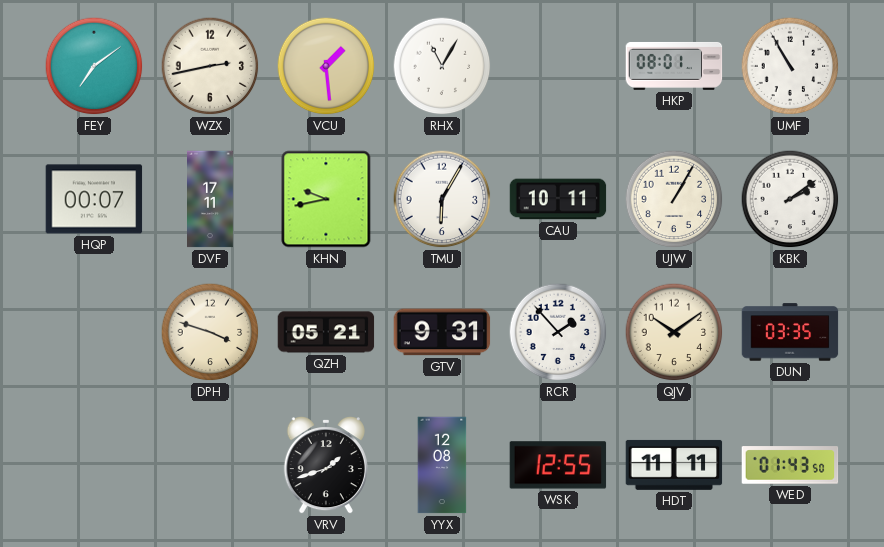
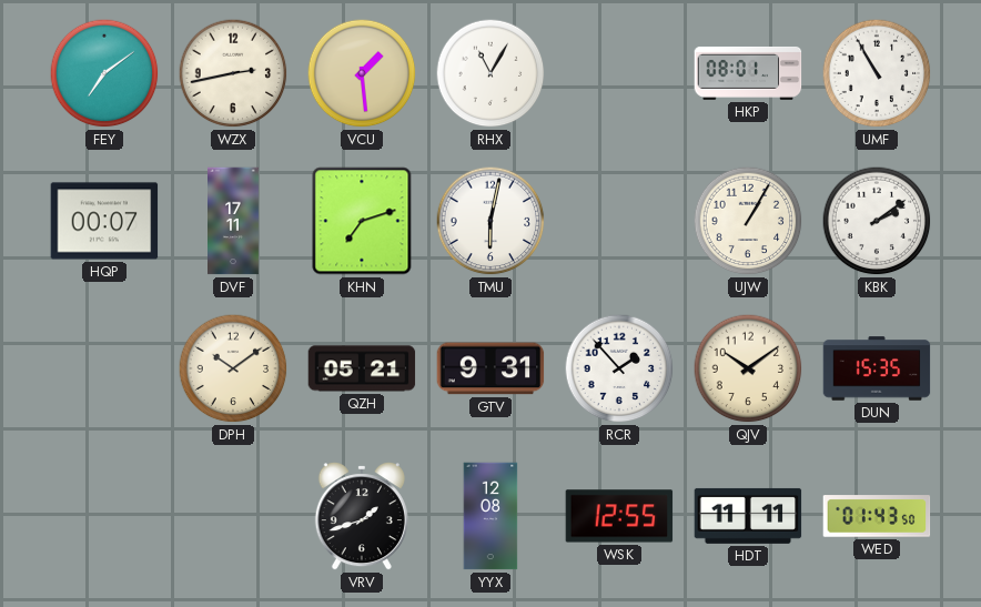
KHN: 9:43 -> 7:12
TMU: 6:05 -> 6:02
CAU: 10:11 -> none
DPH: 3:48 -> 10:09
DUN: 03:35 -> 15:35
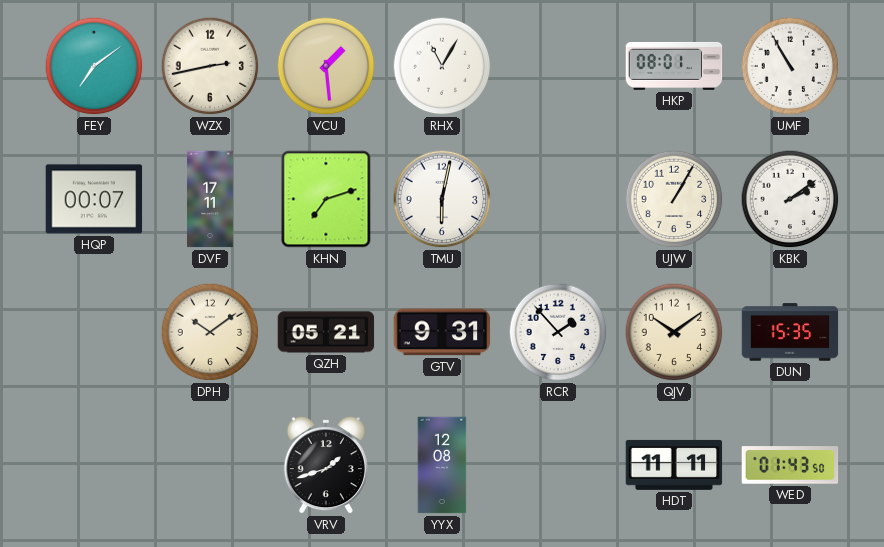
WSK: 12:55 -> none
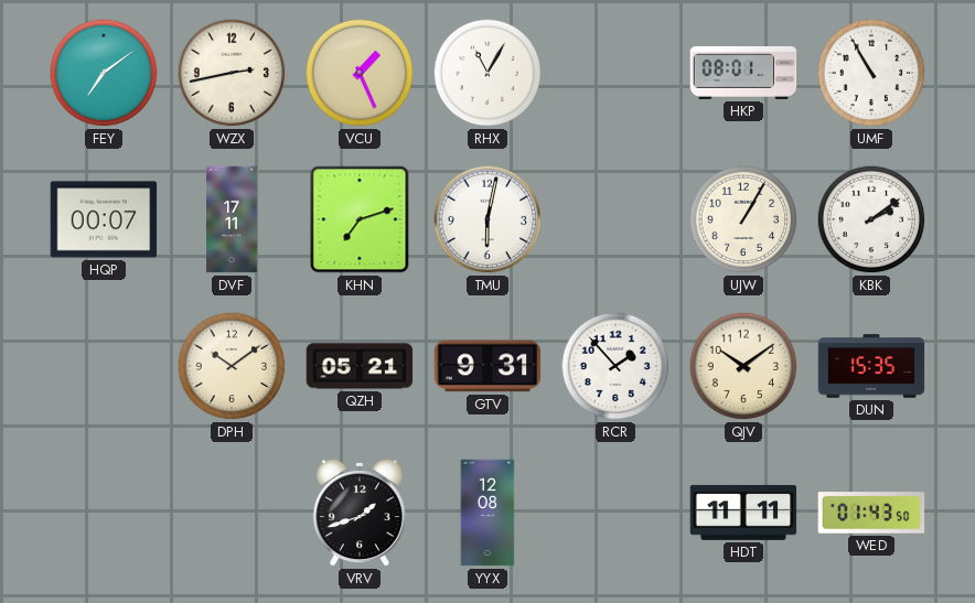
VCU: 1:29 -> 1:26
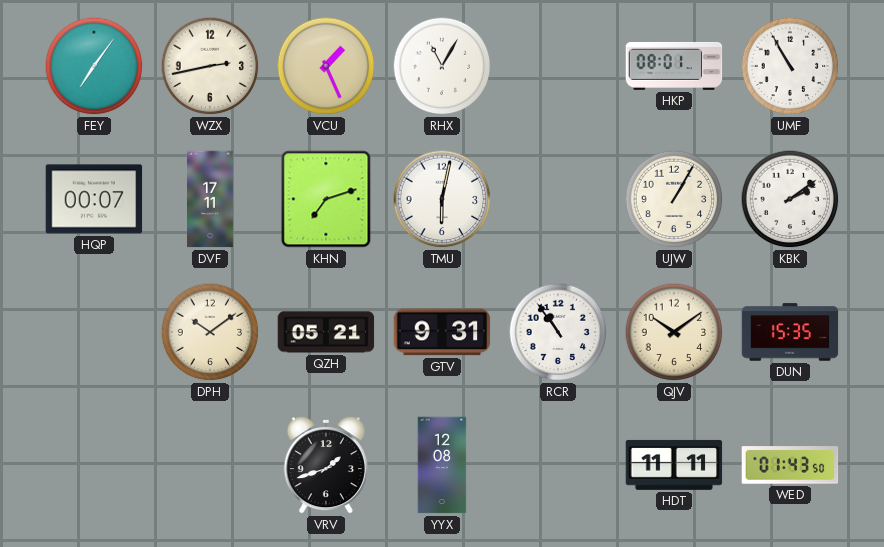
FEY: 7:09 -> 7:06
RCR: 1:53 -> 10:54
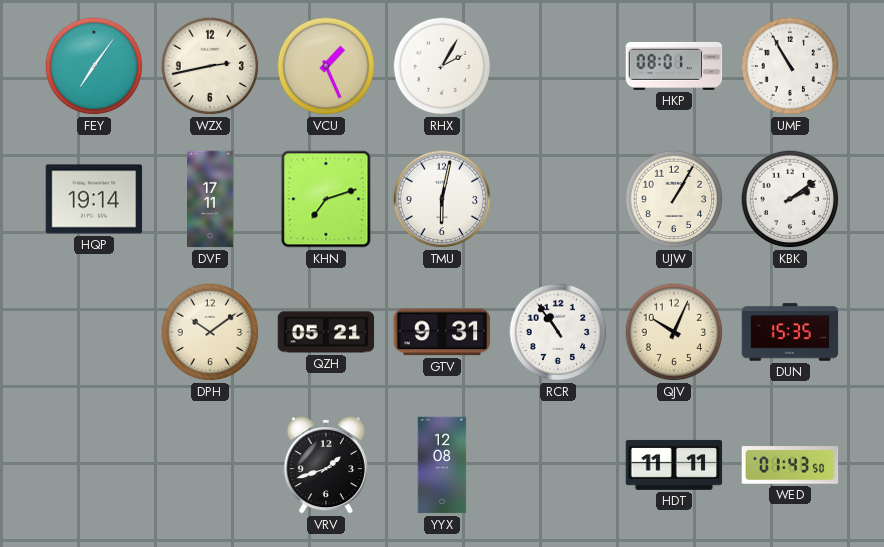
RHX: 11:05 -> 2:05
HQP: 00:07 -> 19:14
QJV: 10:09 -> 10:04
